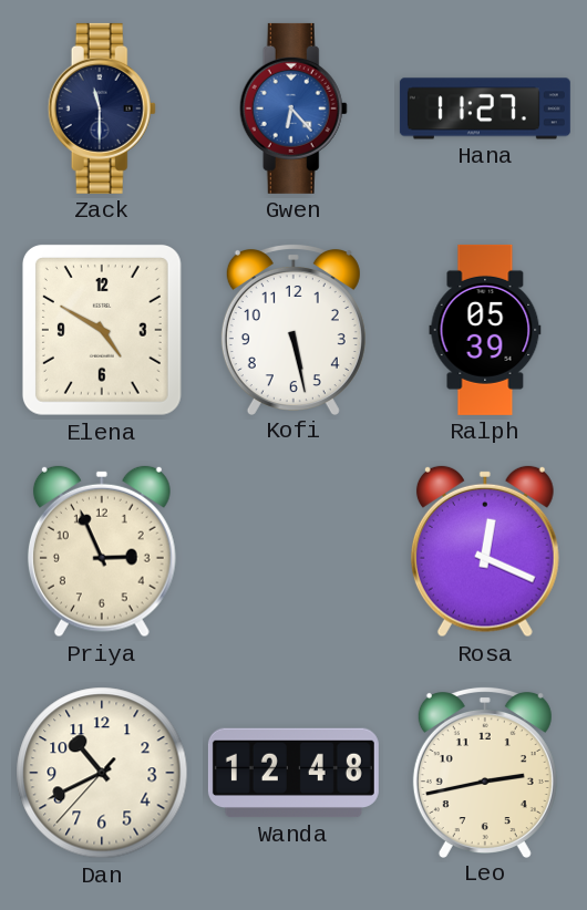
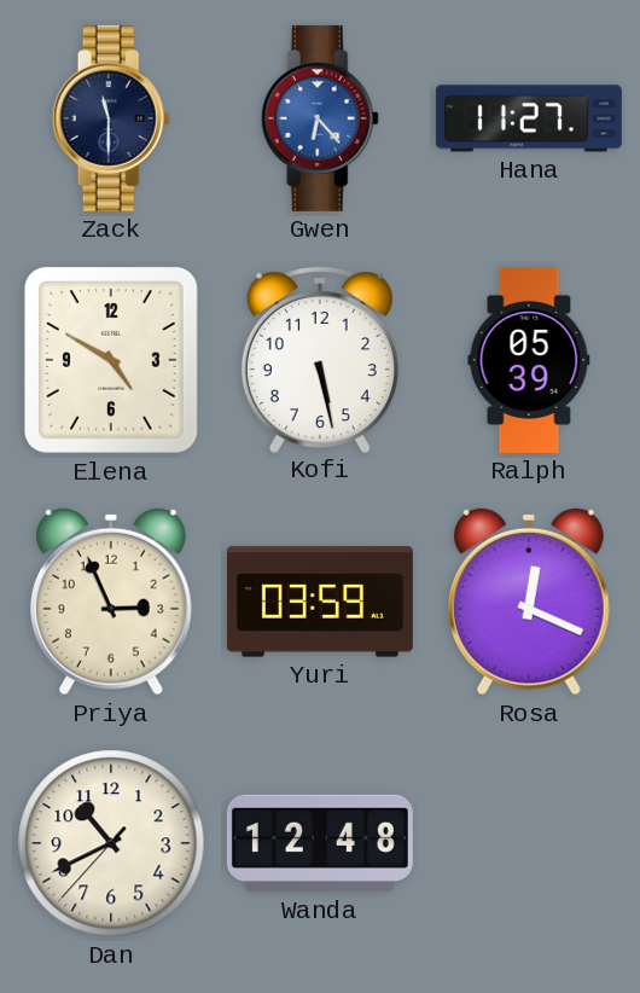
Yuri: none -> 03:59
Leo: 2:43 -> none
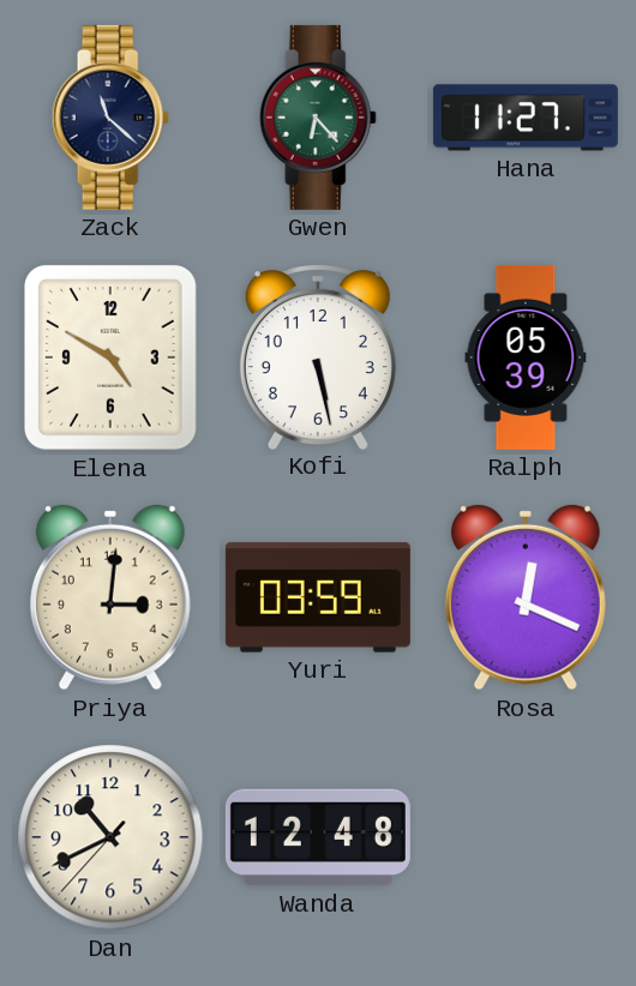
Zack: 11:30 -> 11:22
Gwen dial: blue -> green
Priya: 2:56 -> 3:01
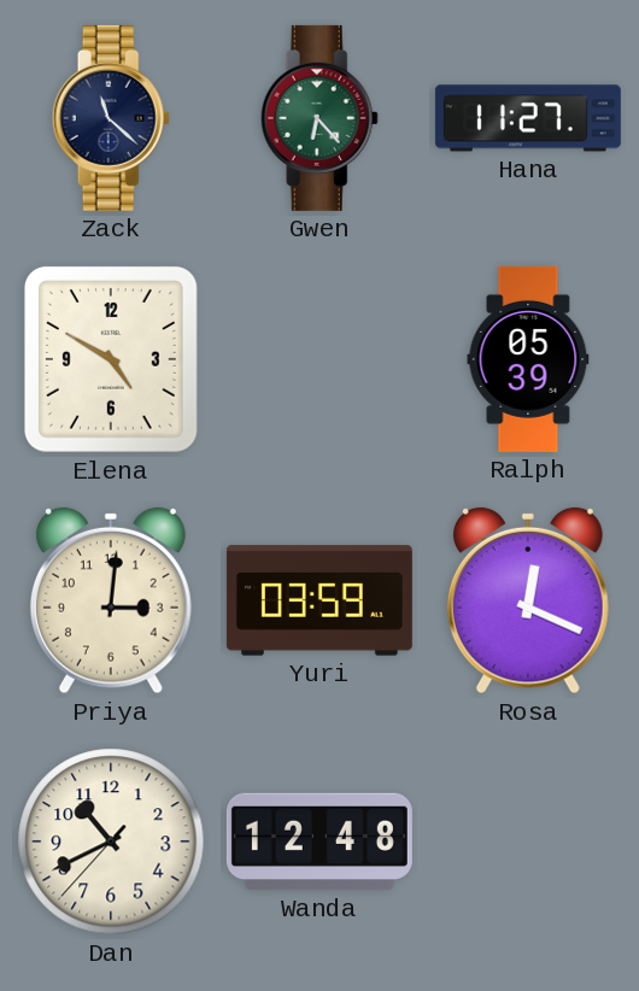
Kofi: 5:28 -> none
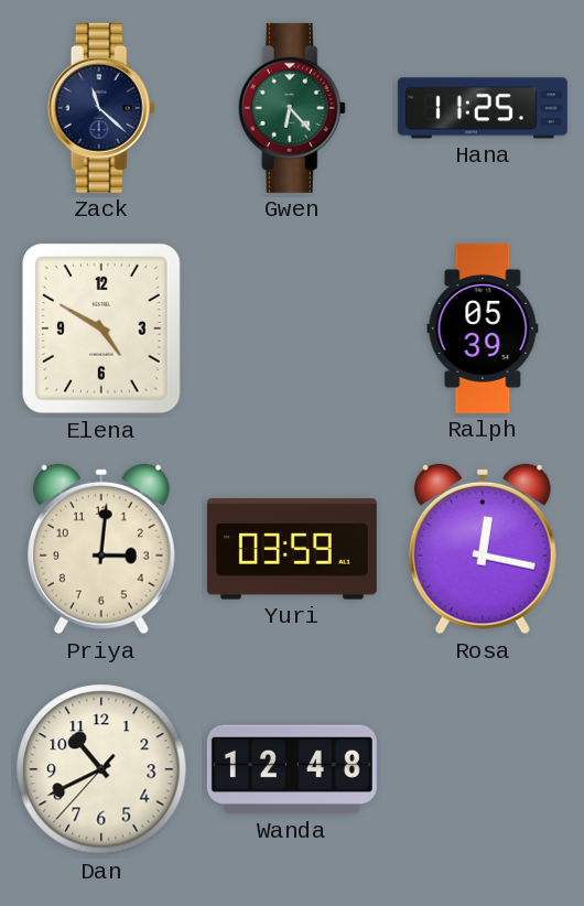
Hana: 11:27 -> 11:25
Rosa: 12:19 -> 12:17
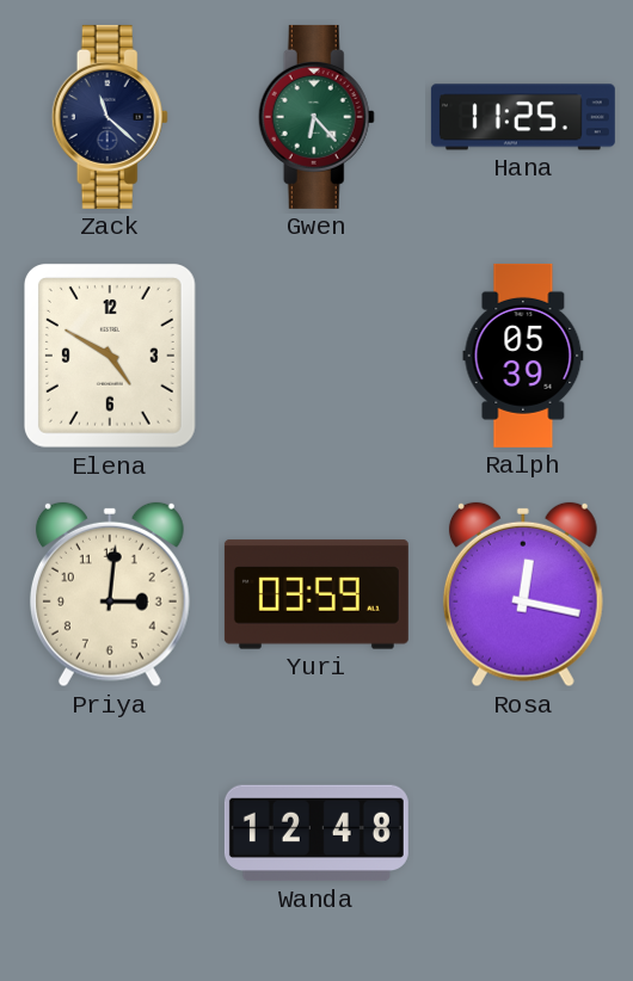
Dan: 10:40 -> none
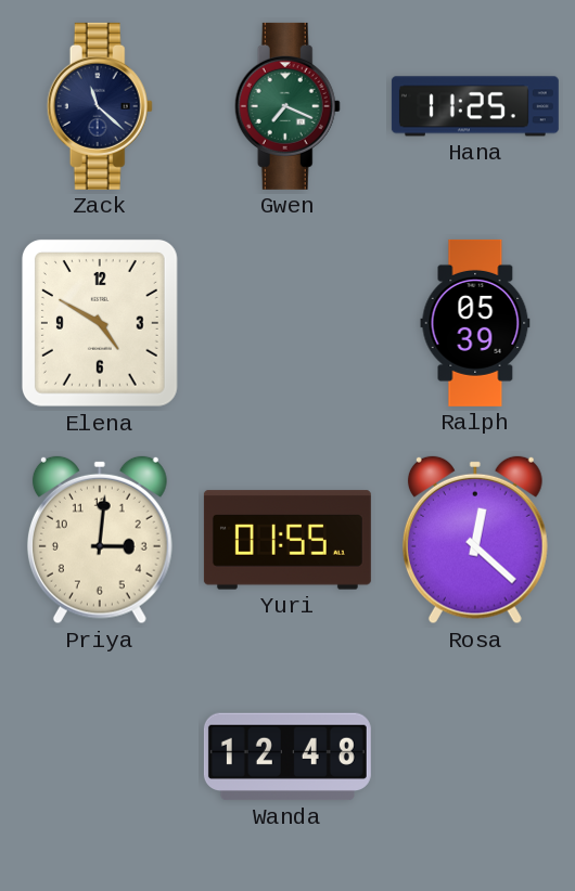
Gwen: 6:23 -> 7:19
Yuri: 03:59 -> 01:55
Rosa: 12:17 -> 12:22
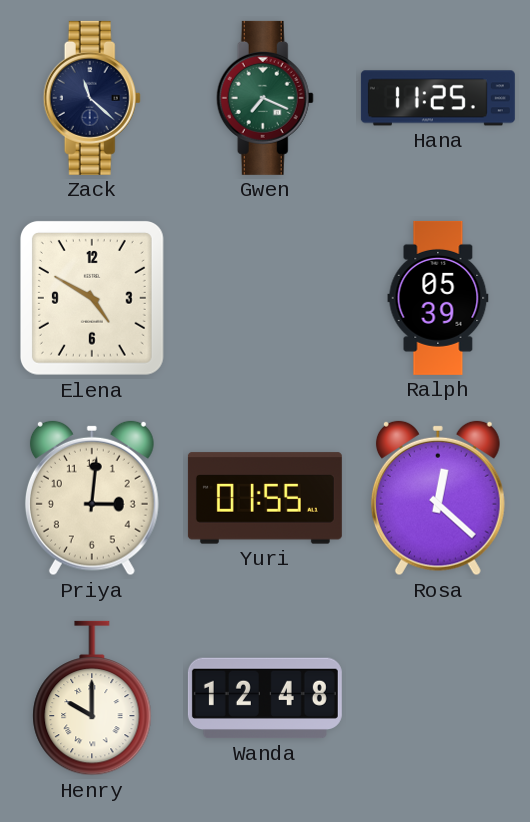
Henry: none -> 10:00
